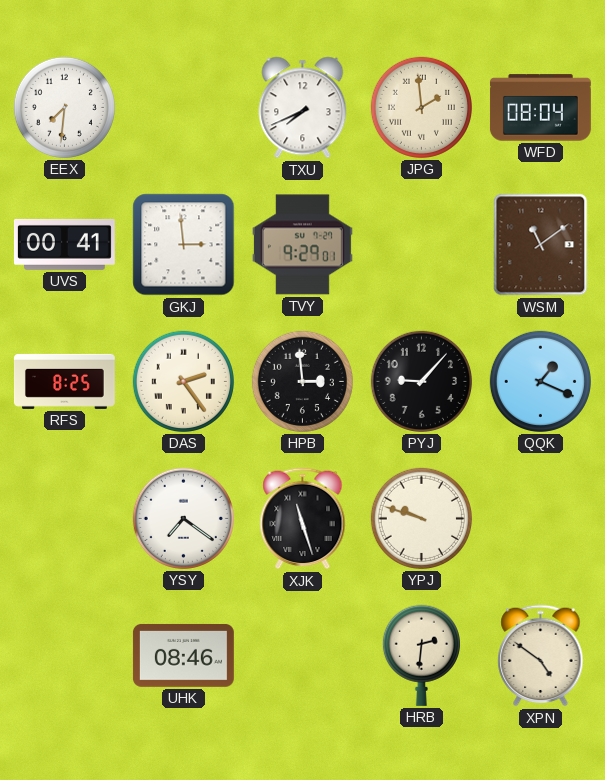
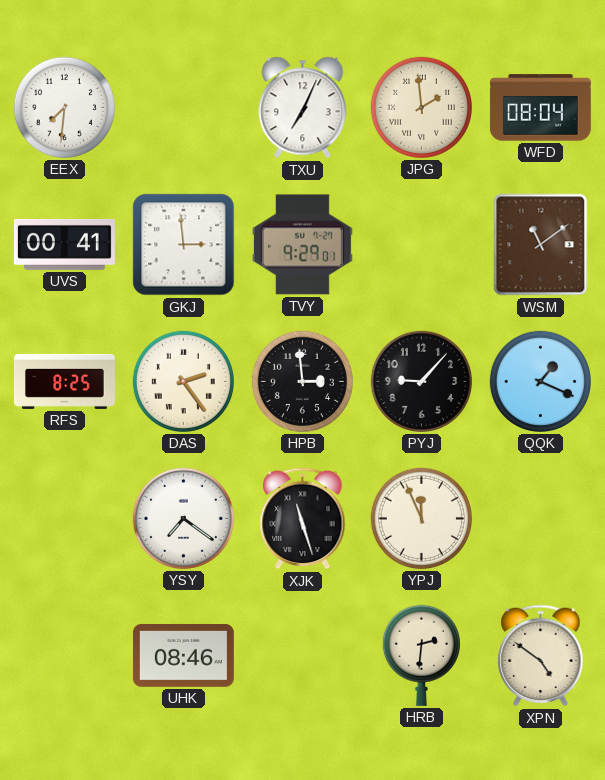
TXU: 7:41 -> 7:04
YPJ: 9:48 -> 11:56
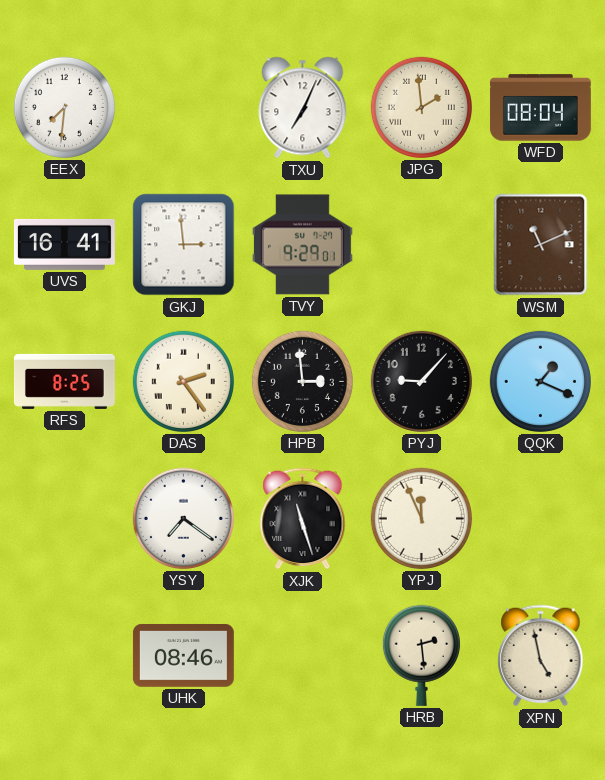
UVS: 00:41 -> 16:41
WSM: 11:09 -> 11:11
HRB: 2:31 -> 2:29
XPN: 4:51 -> 4:58
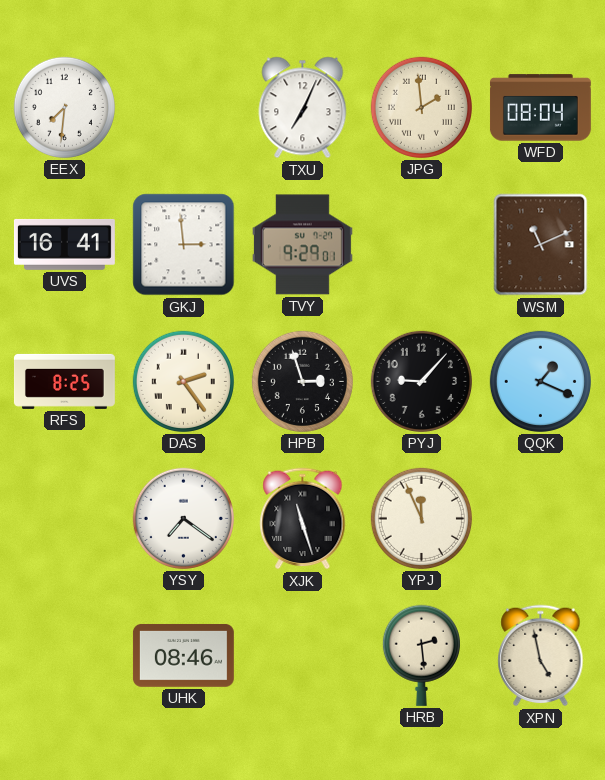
HPB: 2:59 -> 2:57
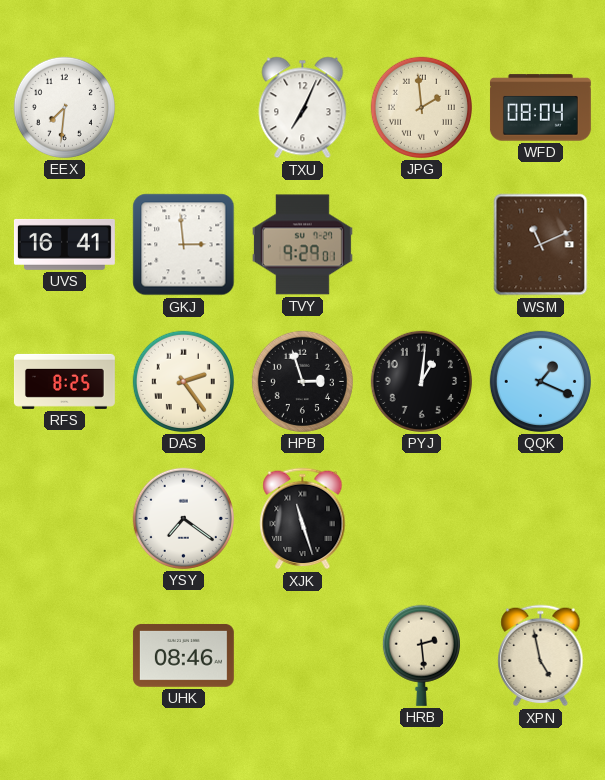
PYJ: 9:07 -> 1:01
YPJ: 11:56 -> none
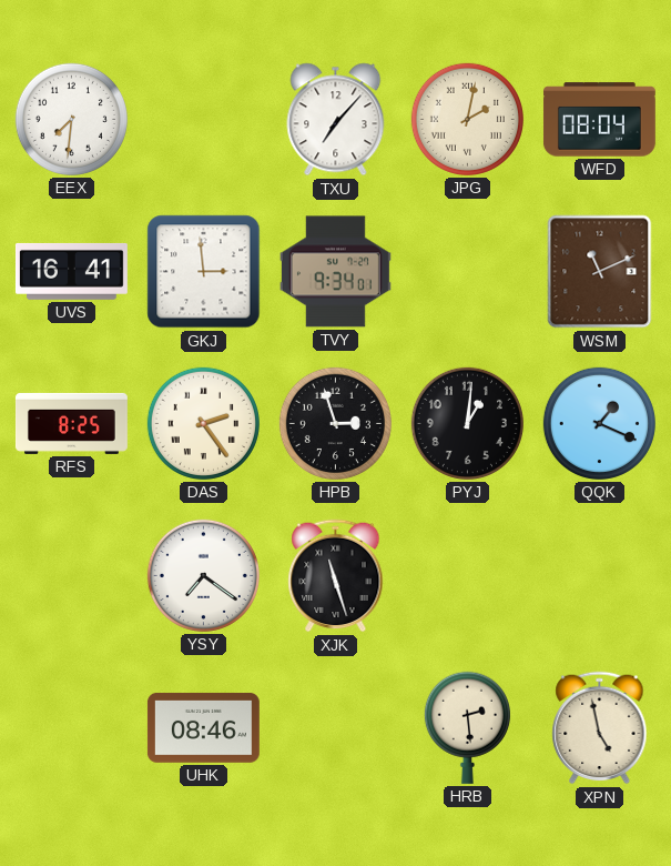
TXU: 7:04 -> 7:07
JPG: 1:59 -> 2:02
TVY: 9:29 -> 9:34
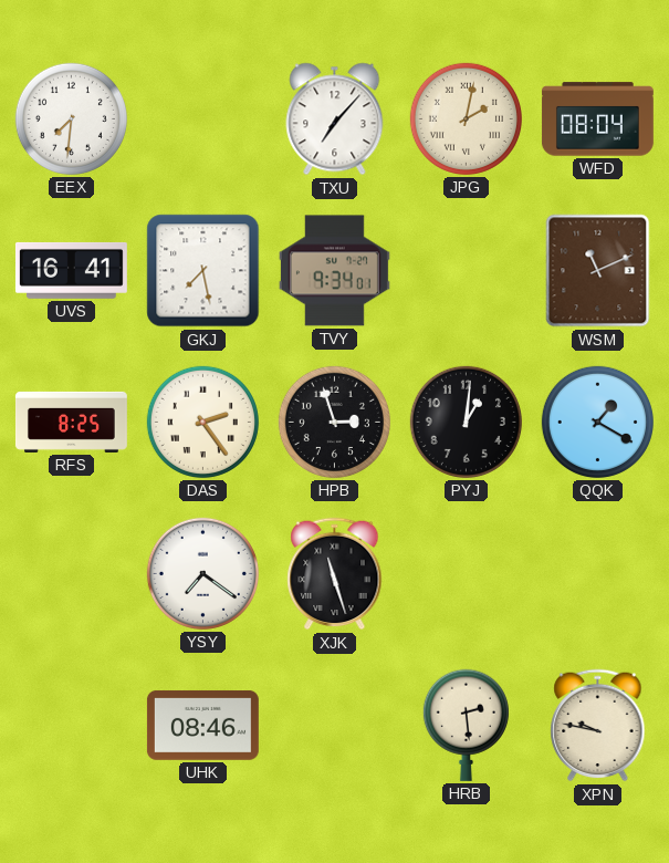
GKJ: 2:59 -> 7:28
QQK: 1:19 -> 1:20
XPN: 4:58 -> 9:47
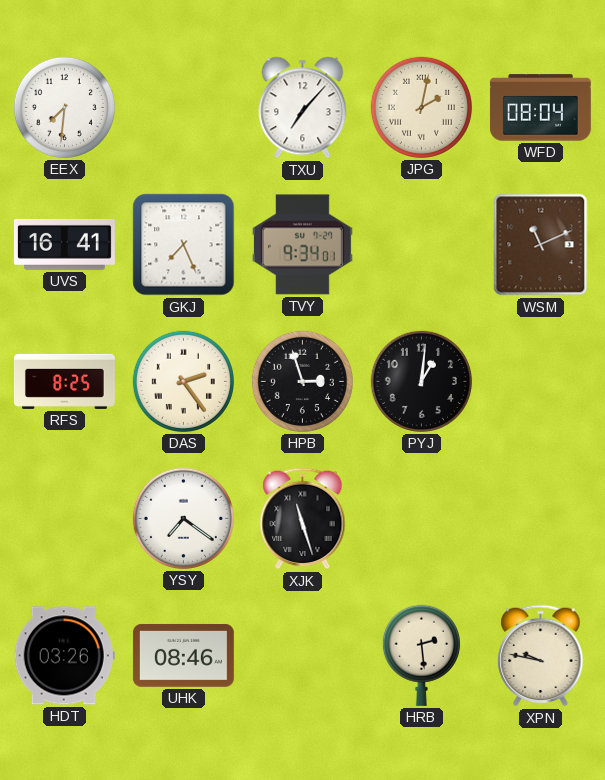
GKJ: 7:28 -> 7:26
QQK: 1:20 -> none
HDT: none -> 03:26
